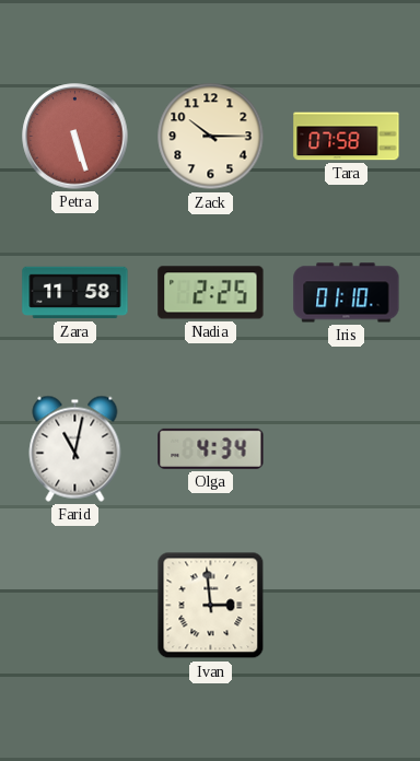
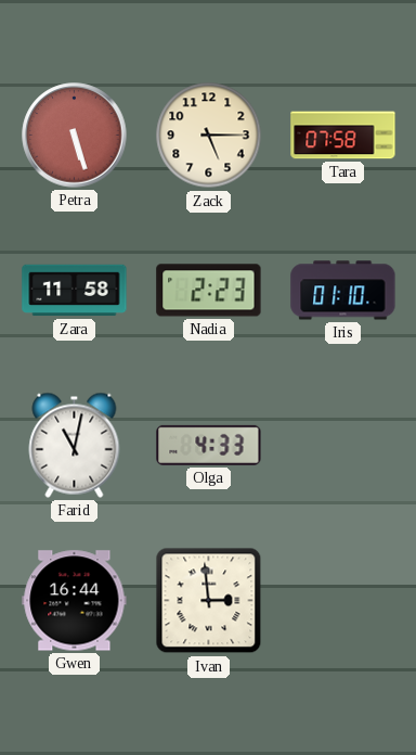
Zack: 10:15 -> 5:15
Nadia: 2:25 -> 2:23
Olga: 4:34 -> 4:33
Gwen: none -> 16:44
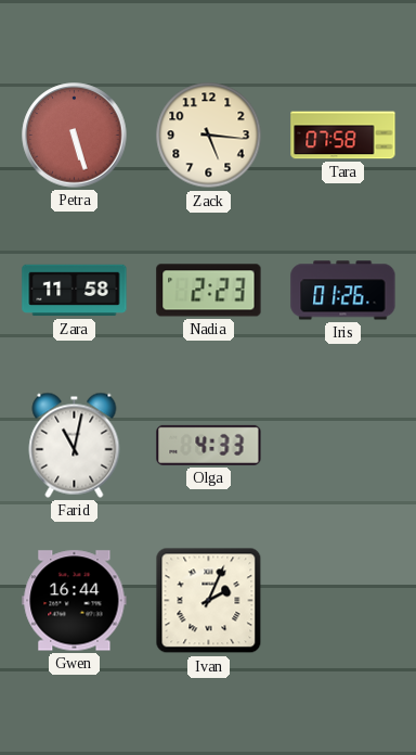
Zack: 5:15 -> 5:16
Iris: 01:10 -> 01:26
Ivan: 2:59 -> 2:04
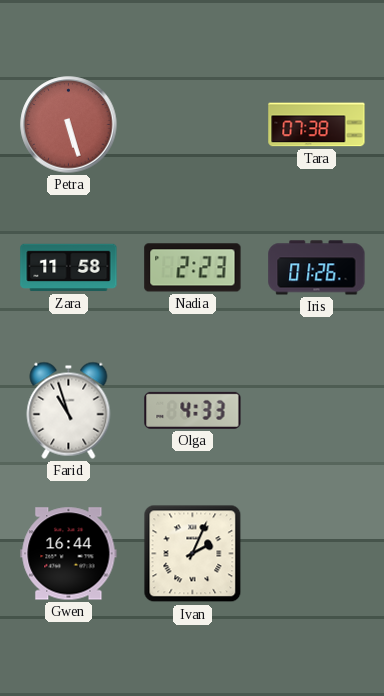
Zack: 5:16 -> none
Tara: 07:58 -> 07:38
Farid: 11:02 -> 10:57
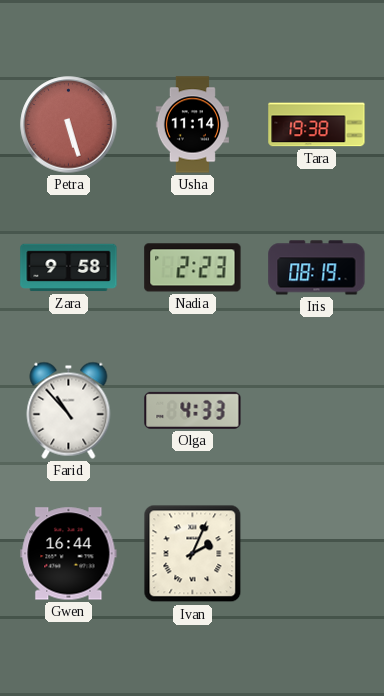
Usha: none -> 11:14
Tara: 07:38 -> 19:38
Zara: 11:58 -> 9:58
Iris: 01:26 -> 08:19
Farid: 10:57 -> 10:53
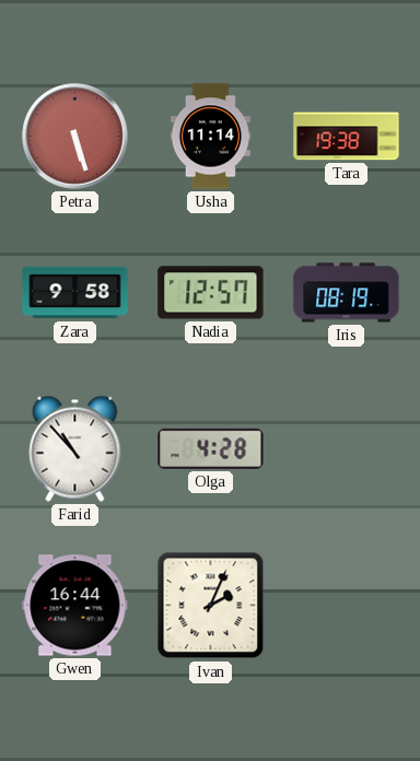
Nadia: 2:23 -> 12:57
Olga: 4:33 -> 4:28
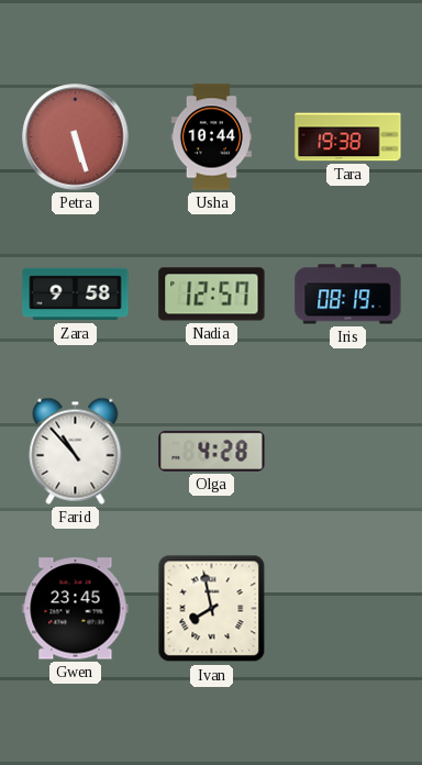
Usha: 11:14 -> 10:44
Gwen: 16:44 -> 23:45
Ivan: 2:04 -> 7:58
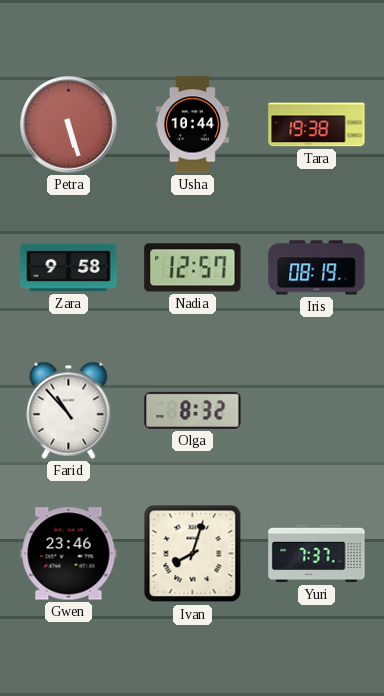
Olga: 4:28 -> 8:32
Gwen: 23:45 -> 23:46
Ivan: 7:58 -> 8:03
Yuri: none -> 7:37
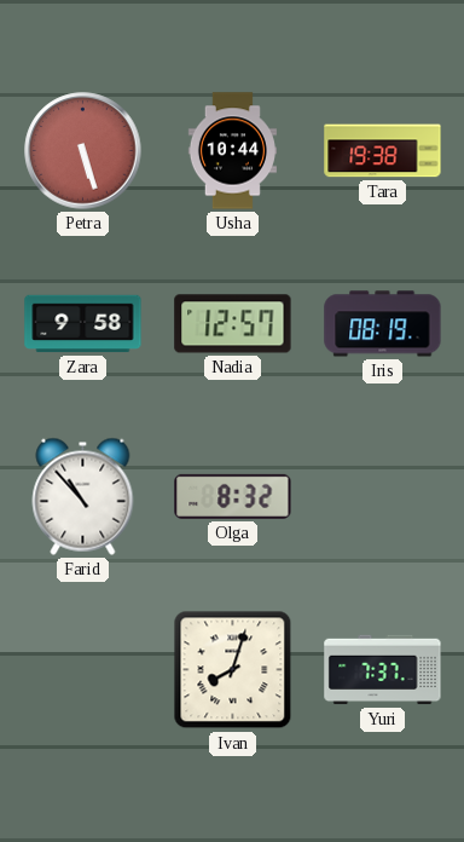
Gwen: 23:46 -> none
